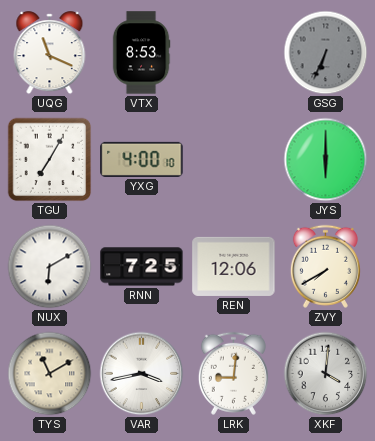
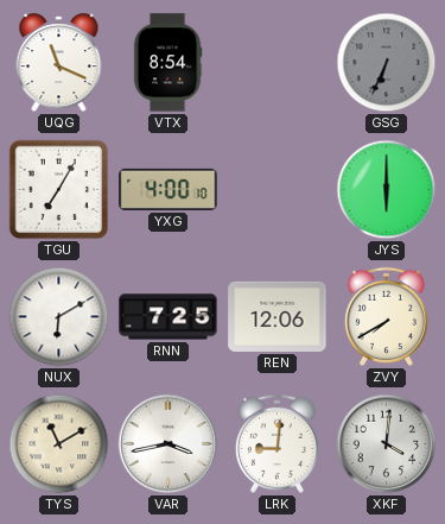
VTX: 8:53 -> 8:54
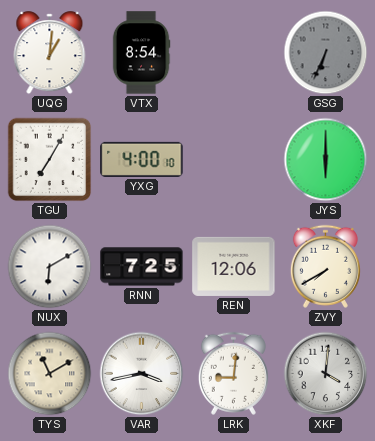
UQG: 11:19 -> 1:01
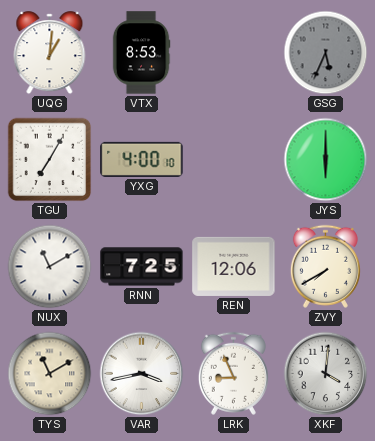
VTX: 8:54 -> 8:53
GSG: 6:34 -> 5:34
NUX: 6:10 -> 11:10
LRK: 9:01 -> 8:56
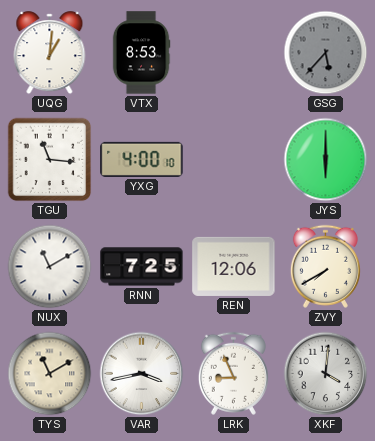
GSG: 5:34 -> 5:37
TGU: 7:05 -> 11:16
